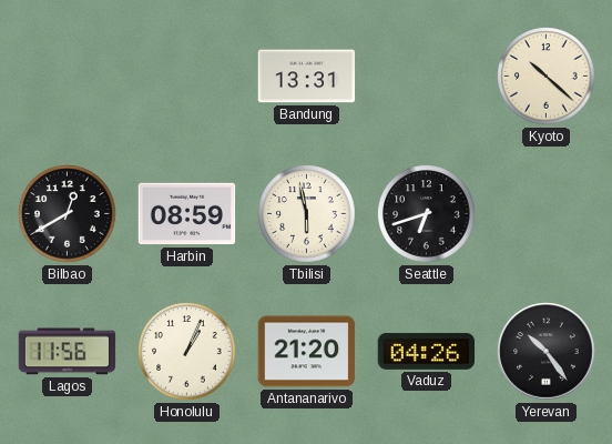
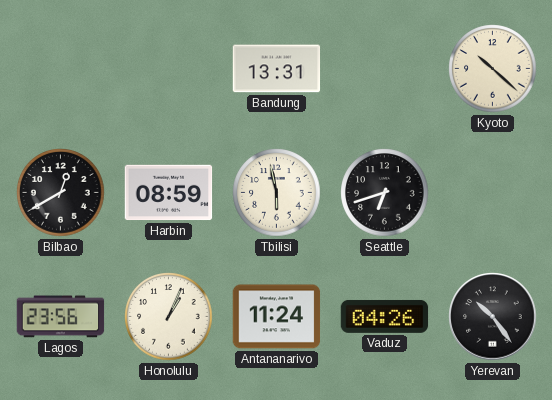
Lagos: 11:56 -> 23:56
Antananarivo: 21:20 -> 11:24
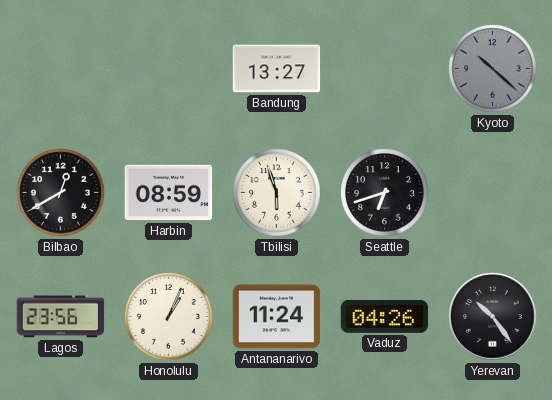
Bandung: 13:31 -> 13:27
Kyoto dial: cream -> grey
Tbilisi: 5:58 -> 5:57
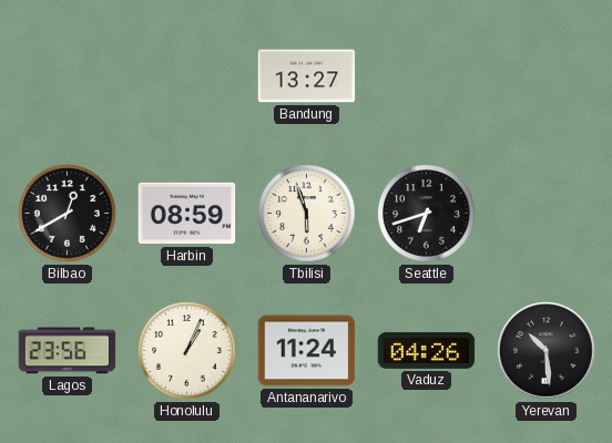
Kyoto: 10:22 -> none
Yerevan: 10:24 -> 10:29
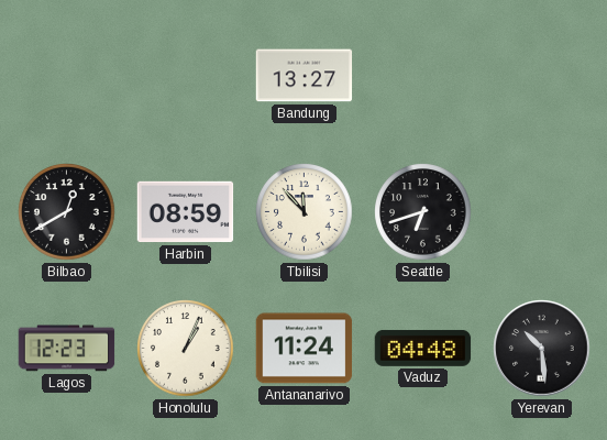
Tbilisi: 5:57 -> 11:53
Lagos: 23:56 -> 12:23
Vaduz: 04:26 -> 04:48
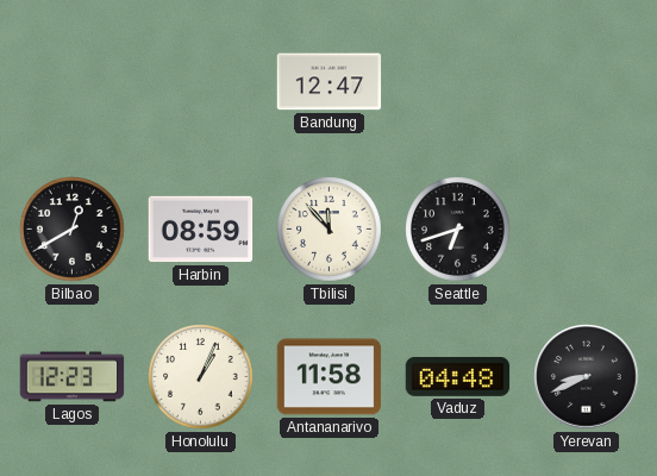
Bandung: 13:27 -> 12:47
Antananarivo: 11:24 -> 11:58
Yerevan: 10:29 -> 8:41
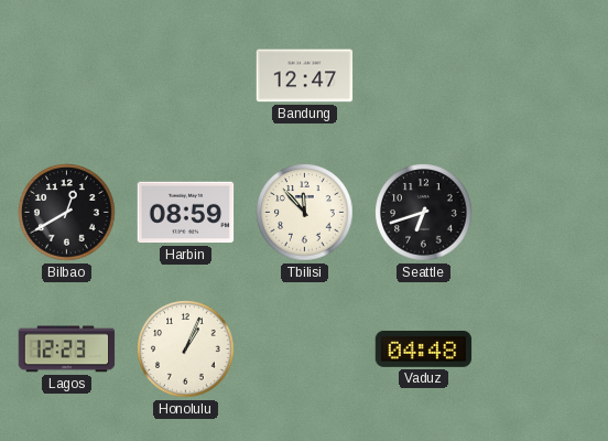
Antananarivo: 11:58 -> none
Yerevan: 8:41 -> none
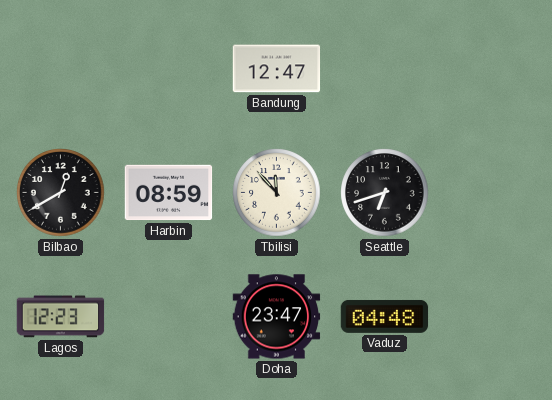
Honolulu: 1:04 -> none
Doha: none -> 23:47
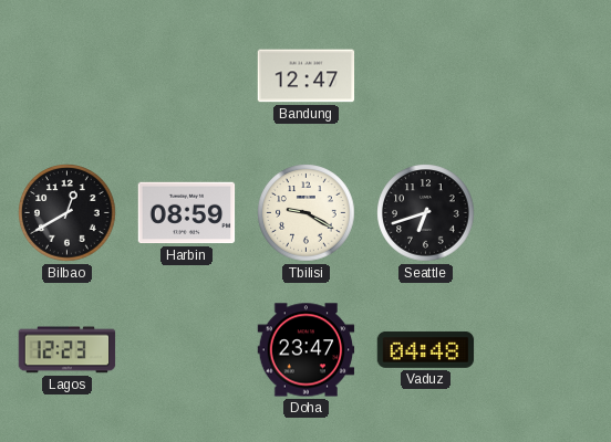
Tbilisi: 11:53 -> 9:20
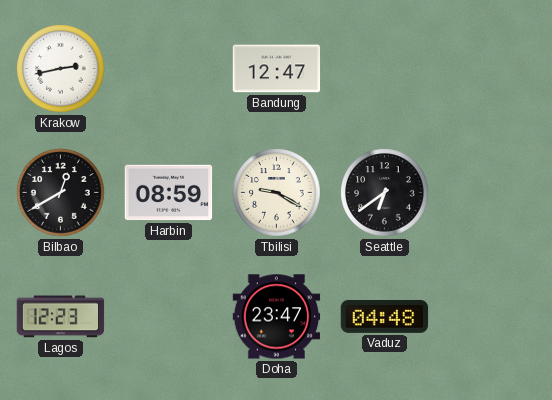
Krakow: none -> 2:43
Seattle: 6:42 -> 6:39
